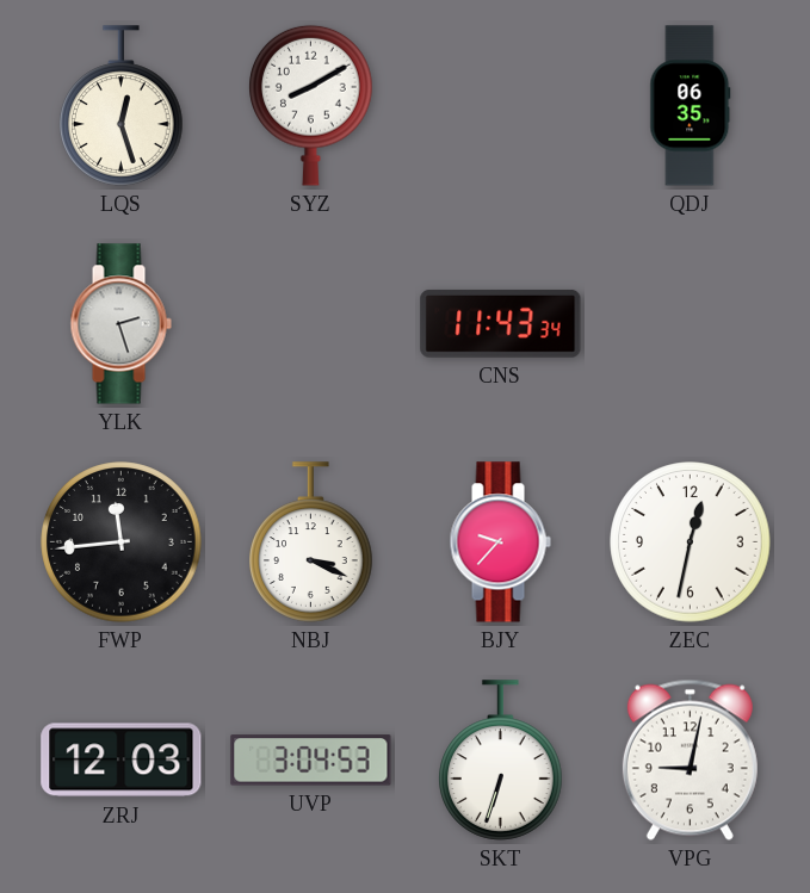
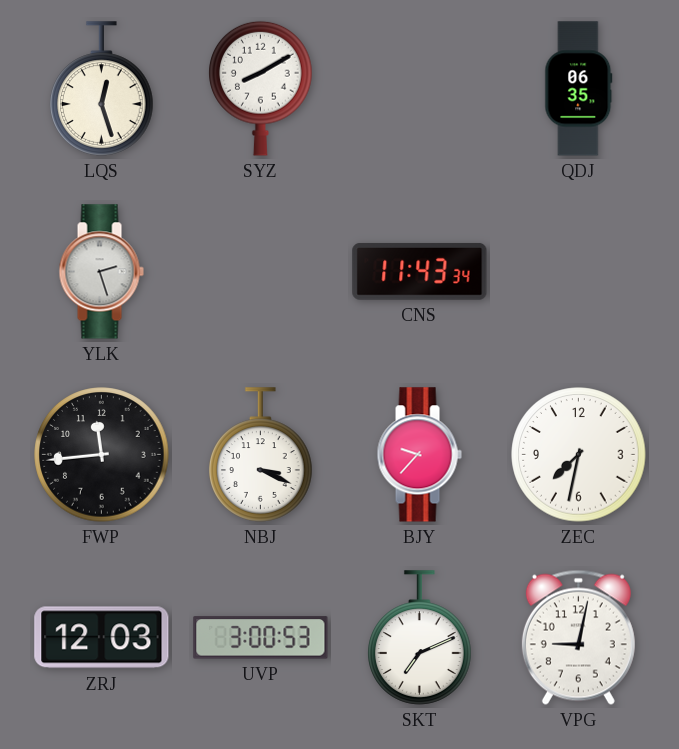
ZEC: 12:32 -> 7:32
UVP: 3:04 -> 3:00
SKT: 6:33 -> 7:11
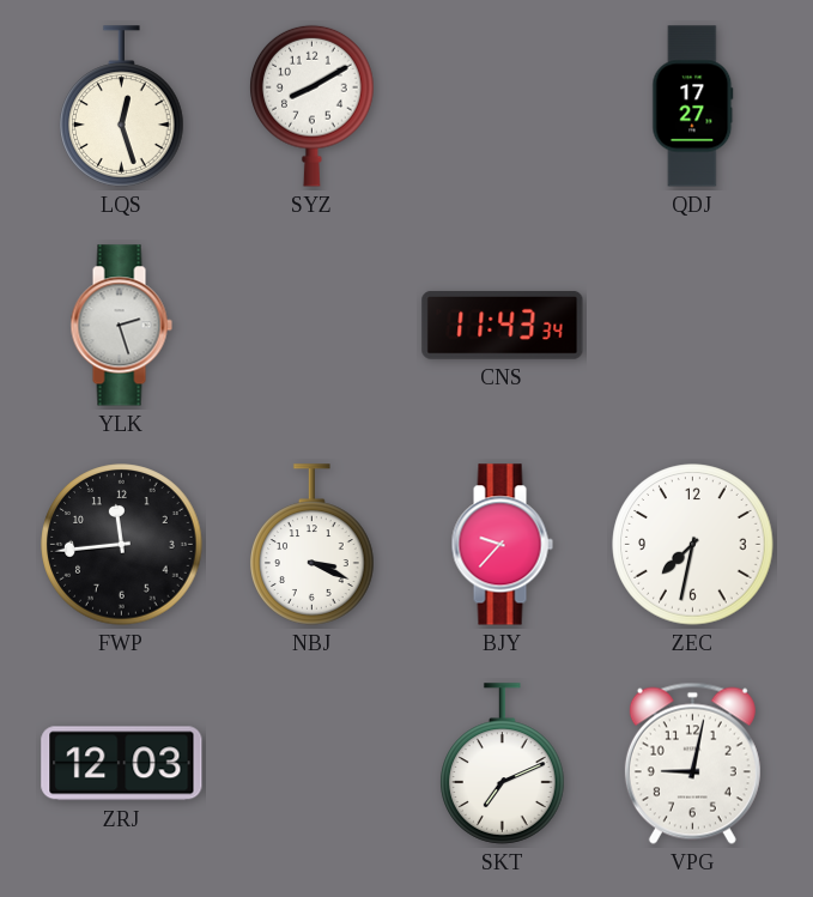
QDJ: 06:35 -> 17:27
UVP: 3:00 -> none
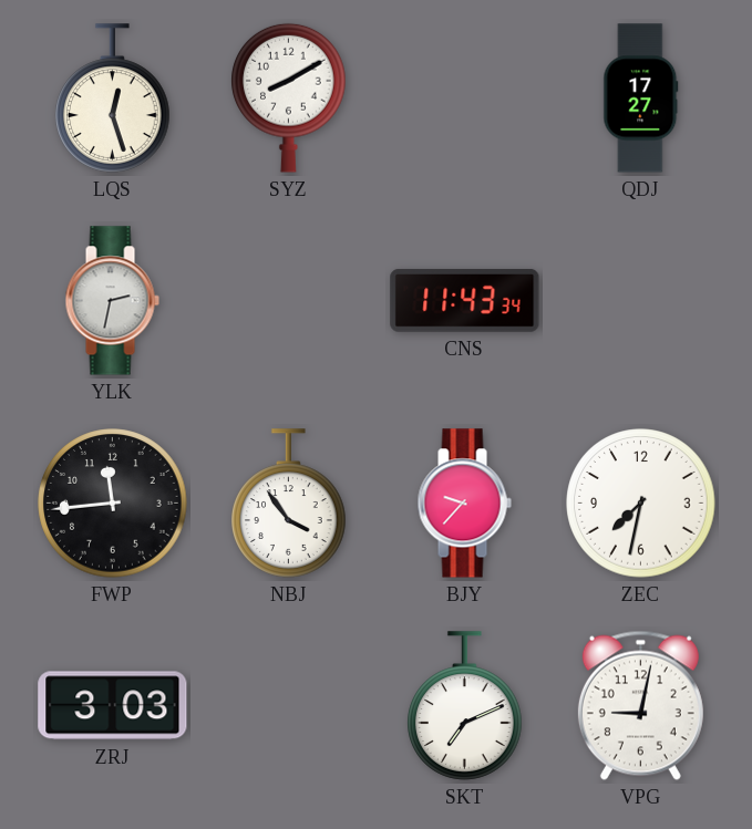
YLK: 2:27 -> 2:32
NBJ: 3:19 -> 3:54
ZRJ: 12:03 -> 3:03
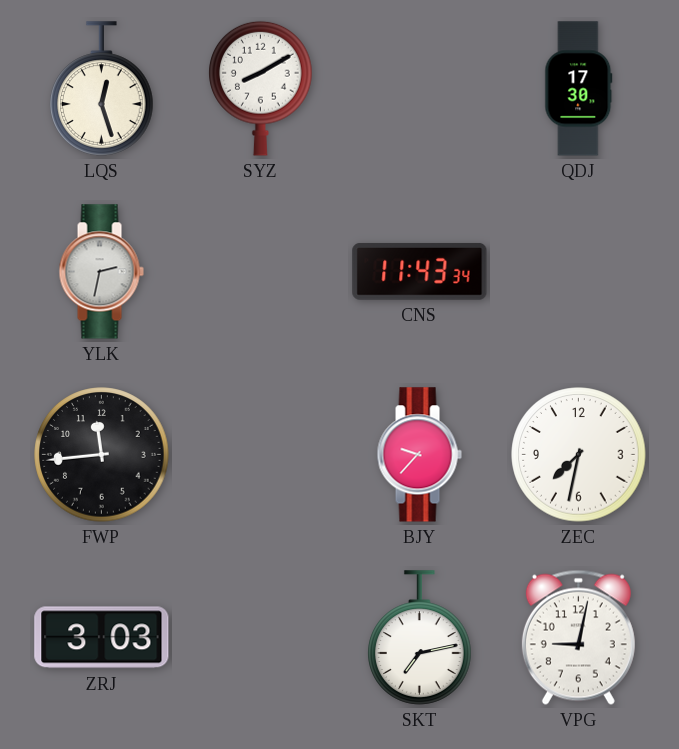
QDJ: 17:27 -> 17:30
NBJ: 3:54 -> none
SKT: 7:11 -> 7:13
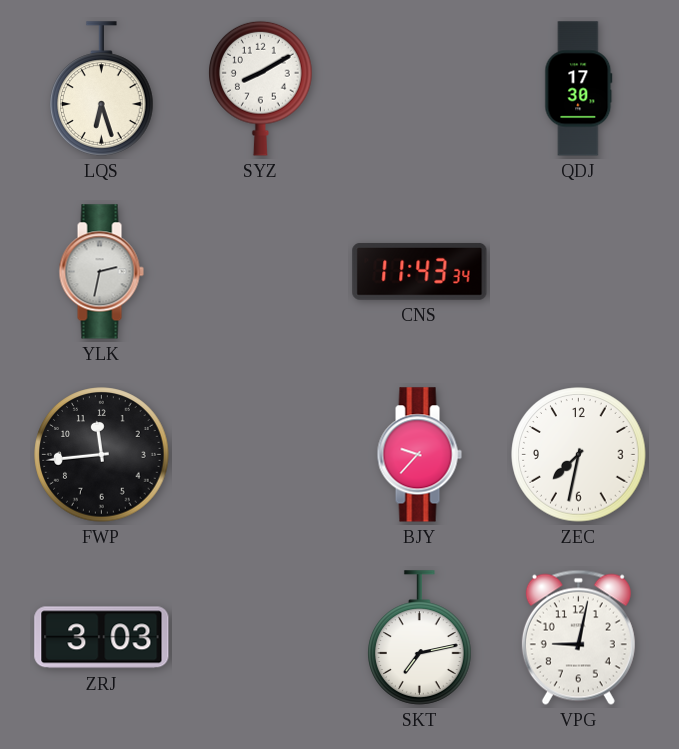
LQS: 12:27 -> 6:27
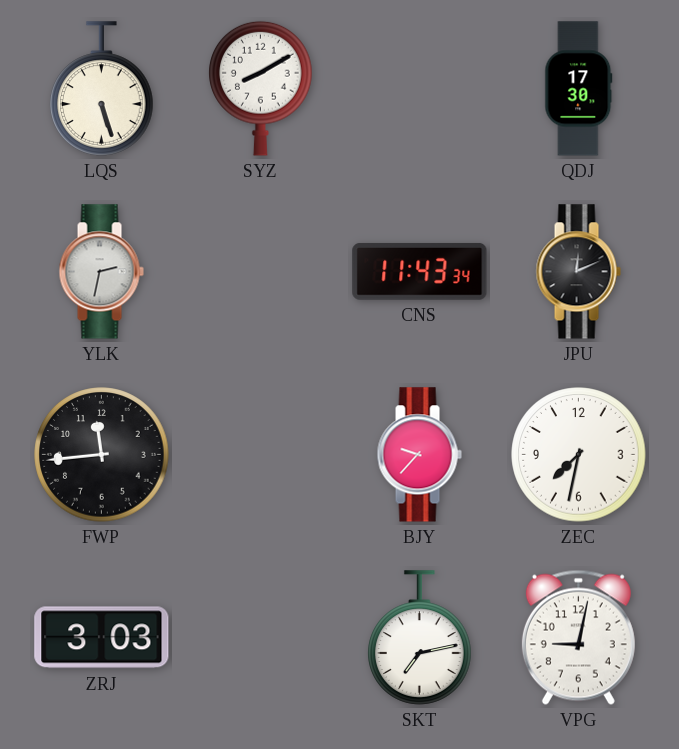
LQS: 6:27 -> 5:27
JPU: none -> 12:11
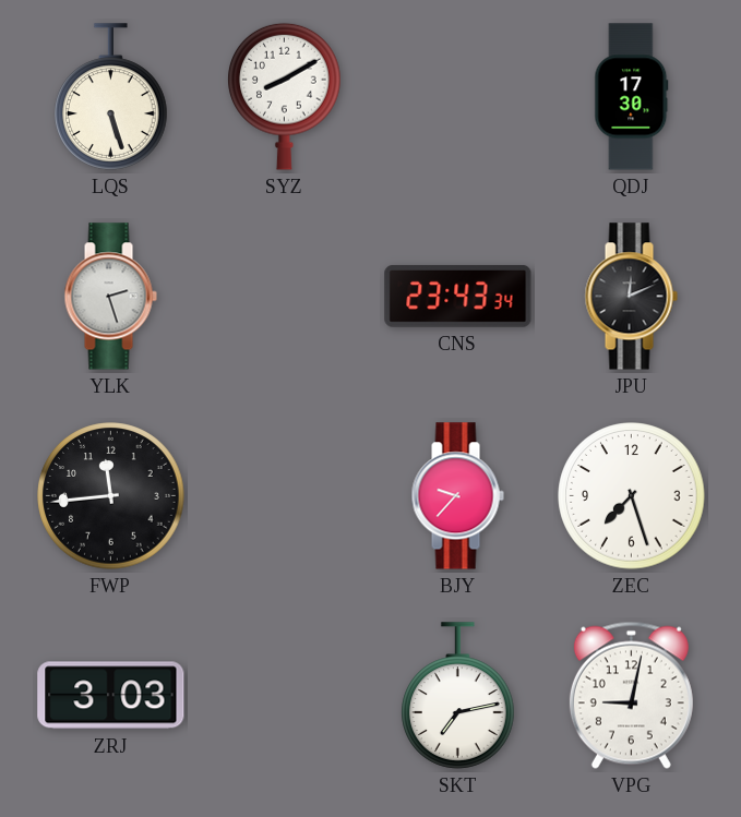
YLK: 2:32 -> 2:27
CNS: 11:43 -> 23:43
ZEC: 7:32 -> 7:27
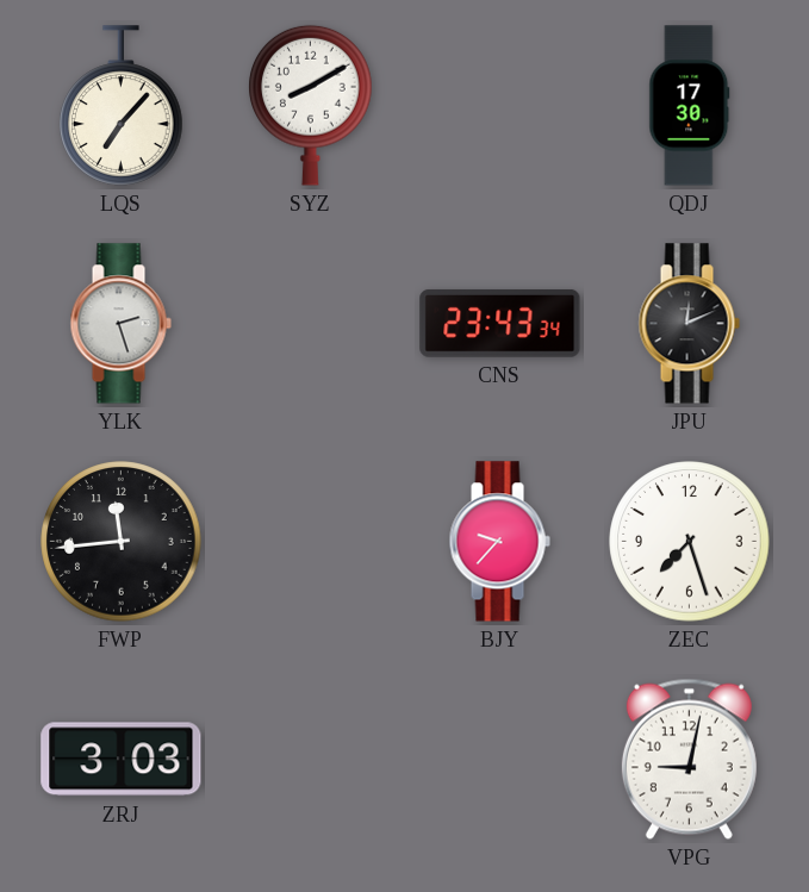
LQS: 5:27 -> 7:07
SKT: 7:13 -> none
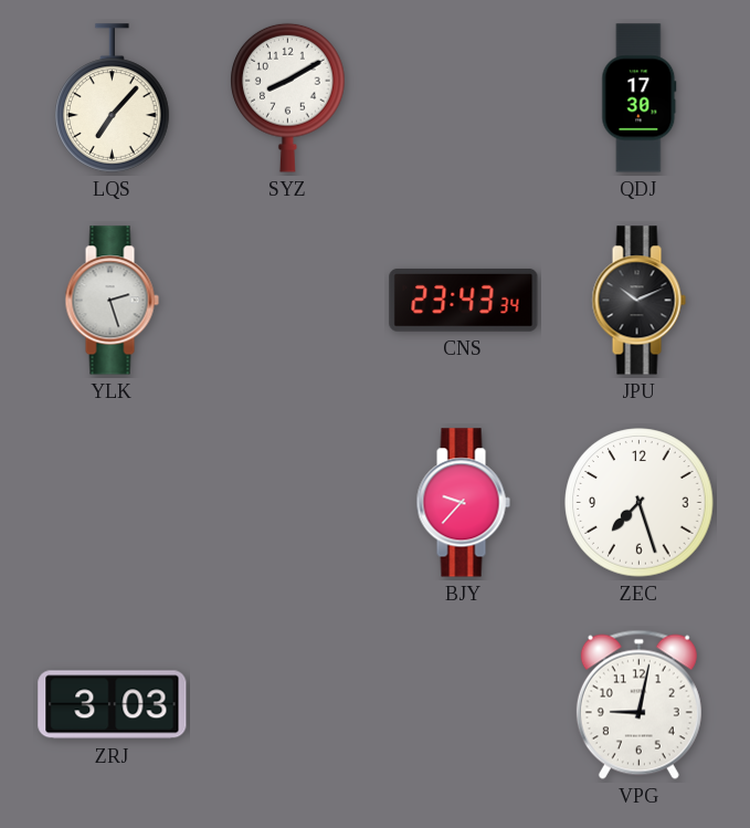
JPU: 12:11 -> 10:11
FWP: 11:44 -> none
